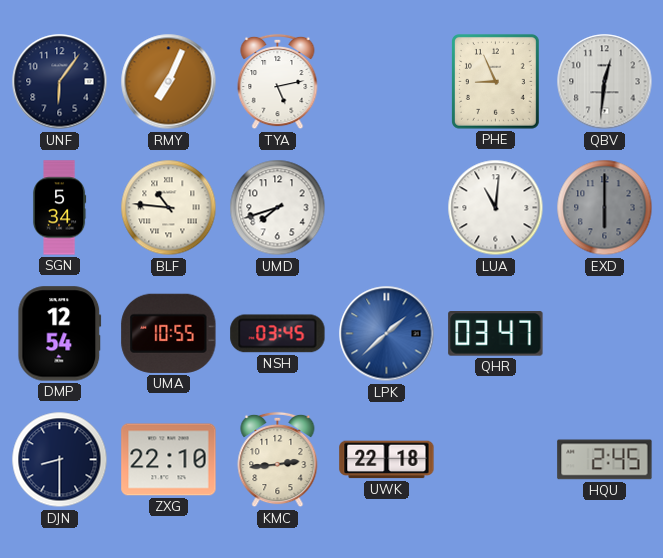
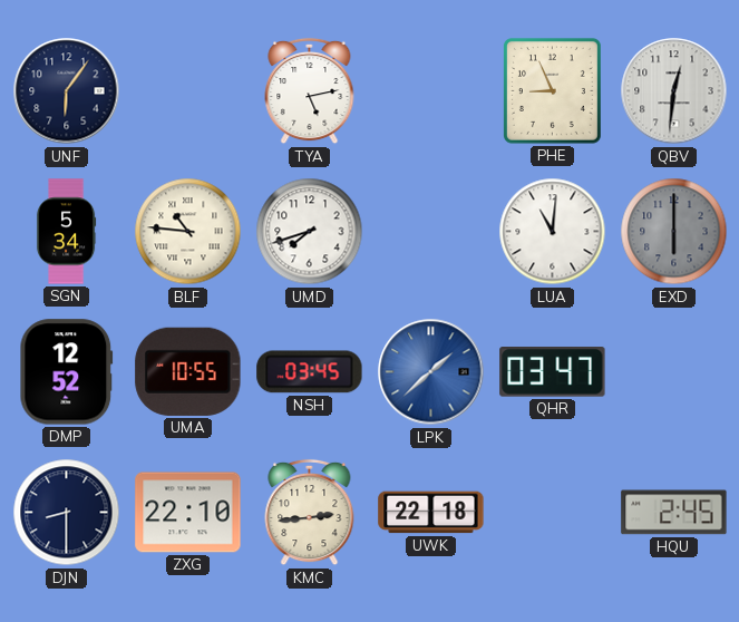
RMY: 7:04 -> none
DMP: 12:54 -> 12:52
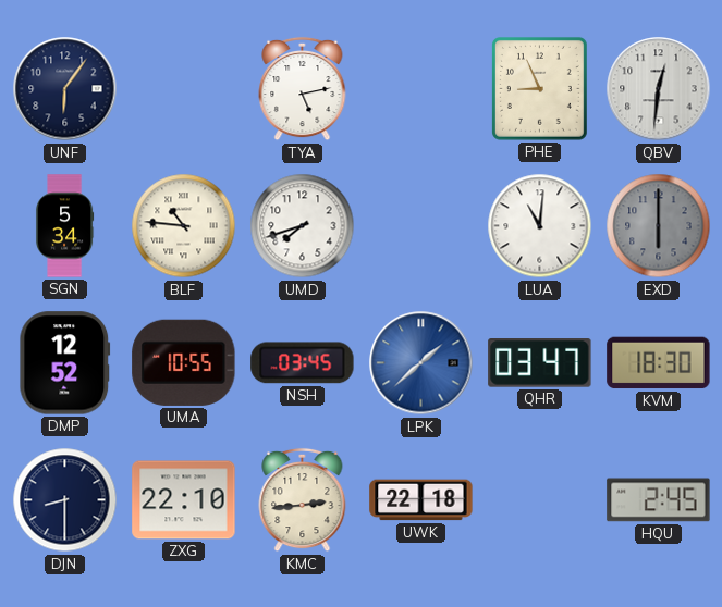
KVM: none -> 18:30
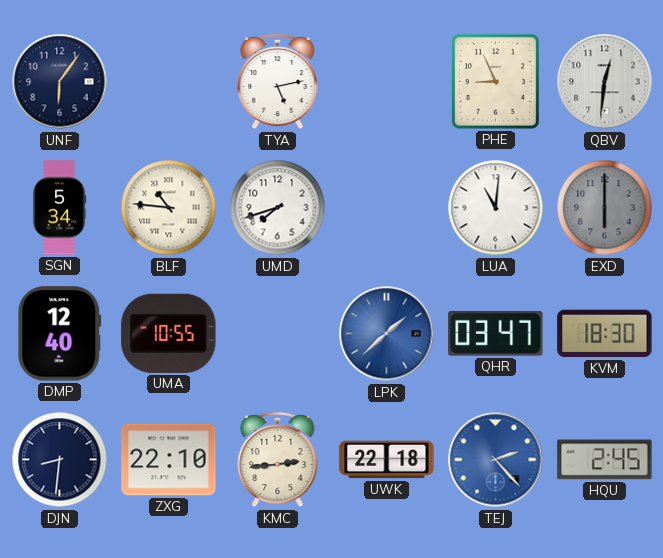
DMP: 12:52 -> 12:40
NSH: 03:45 -> none
DJN: 8:30 -> 8:31
TEJ: none -> 2:23
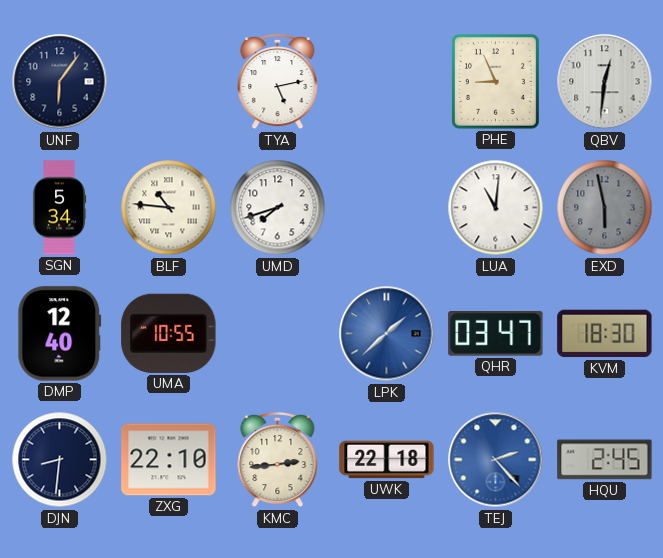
EXD: 6:00 -> 5:58
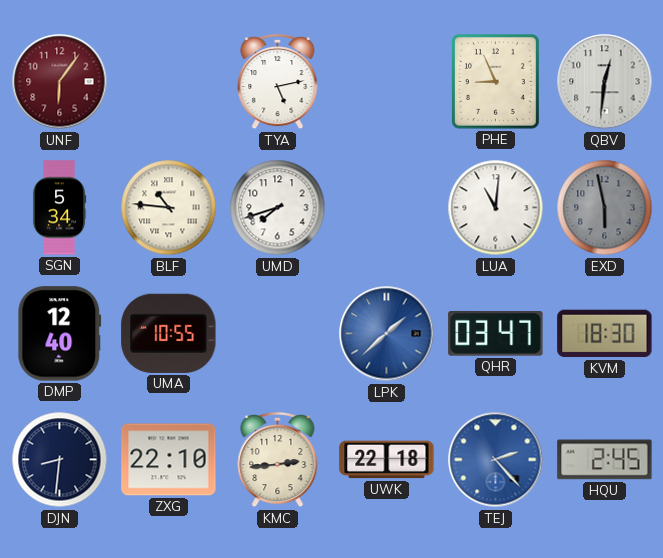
UNF dial: navy -> burgundy
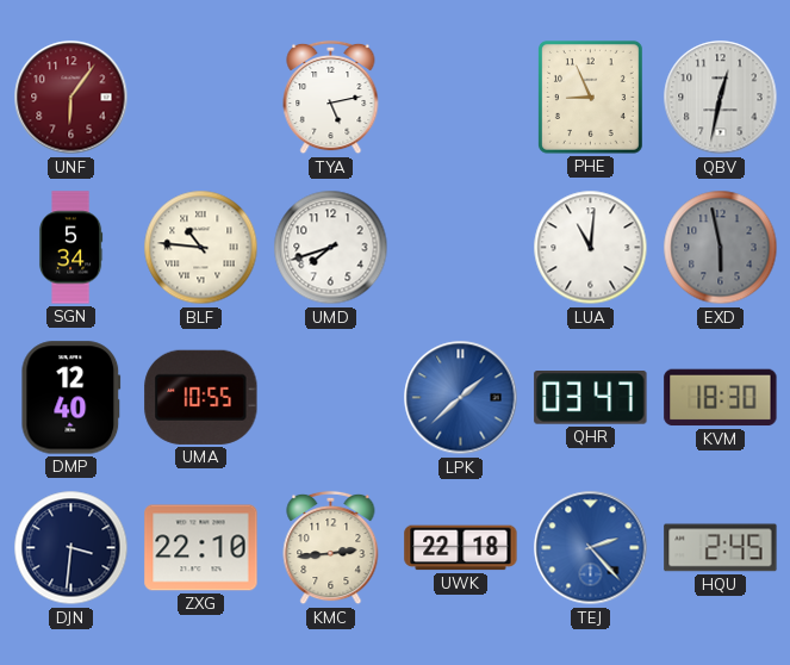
QBV: 12:31 -> 12:32
DJN: 8:31 -> 3:31
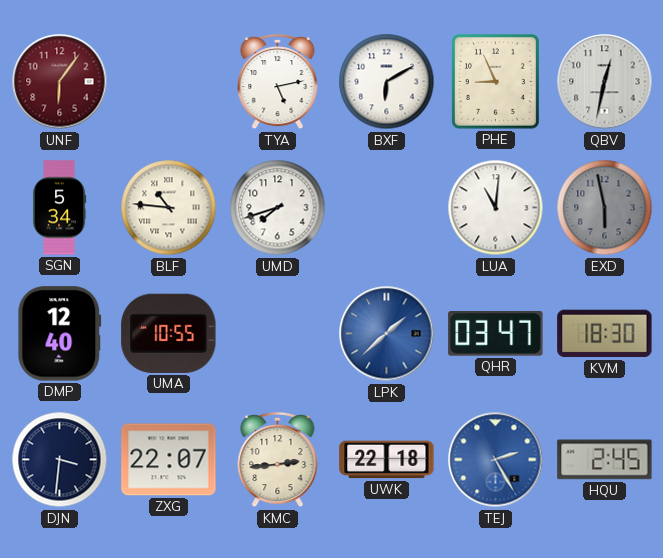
BXF: none -> 6:10
ZXG: 22:10 -> 22:07
TEJ: 2:23 -> 2:25
